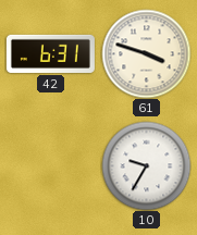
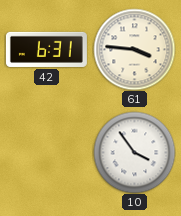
61: 3:48 -> 3:46
10: 9:35 -> 3:54
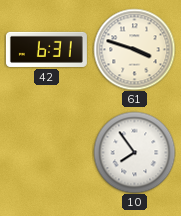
61: 3:46 -> 3:48
10: 3:54 -> 7:54
